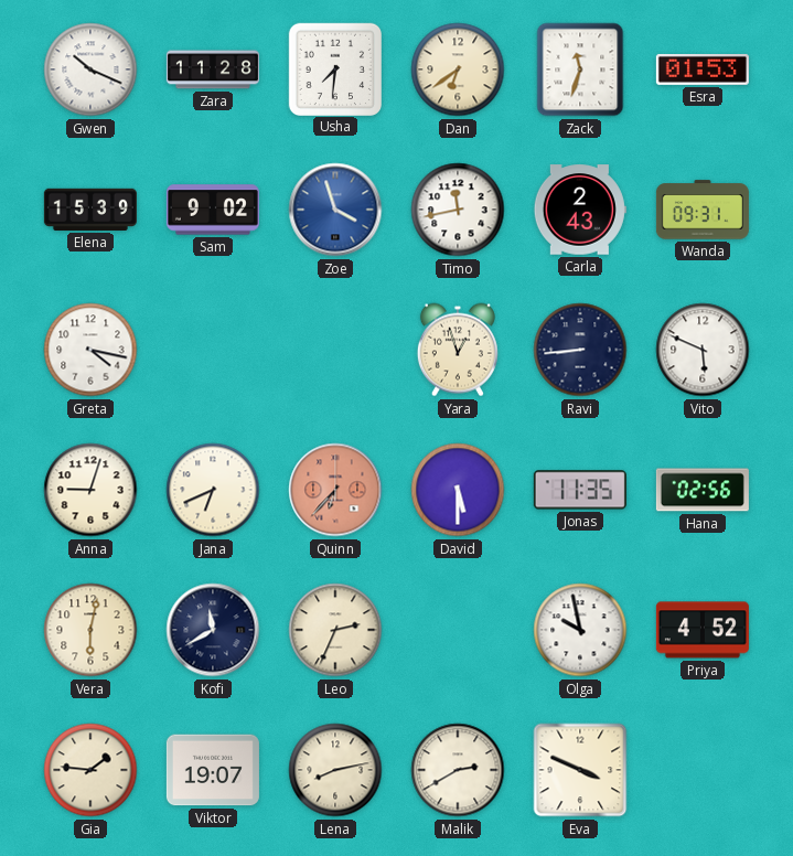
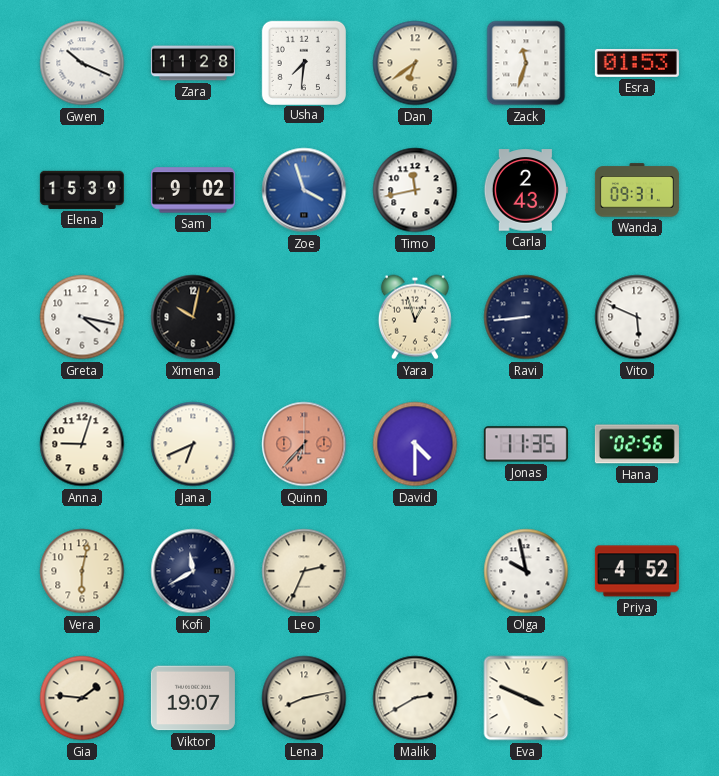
Ximena: none -> 10:02
David: 5:30 -> 4:30
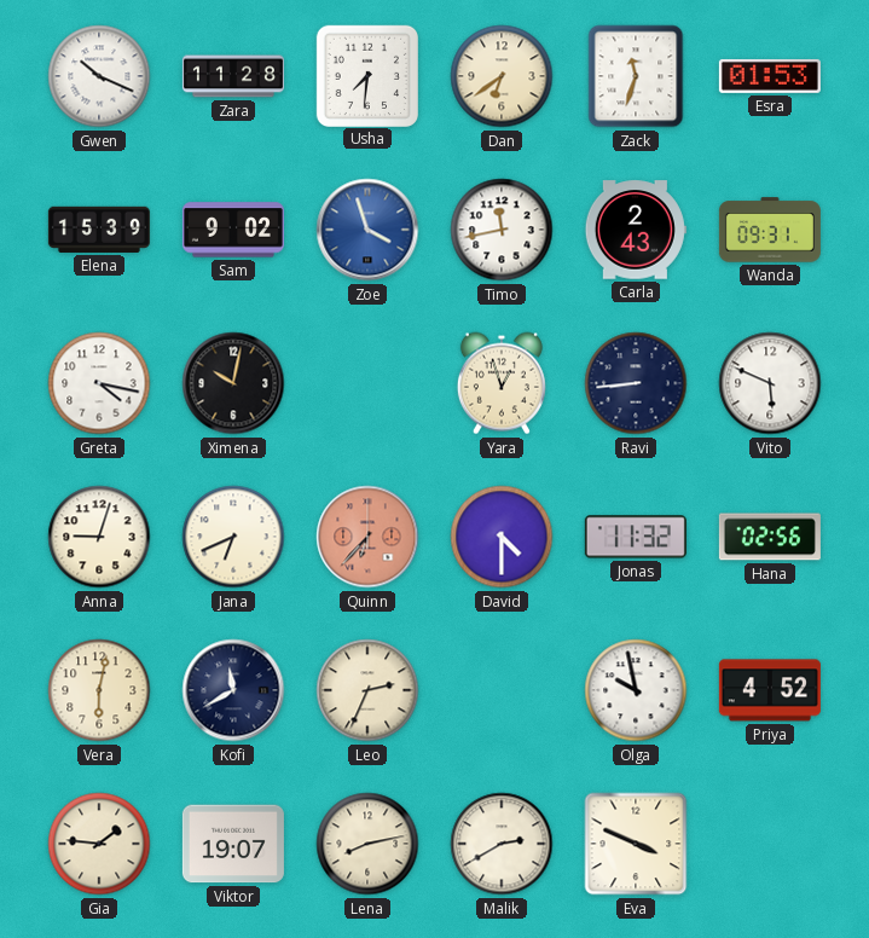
Jonas: 11:35 -> 11:32
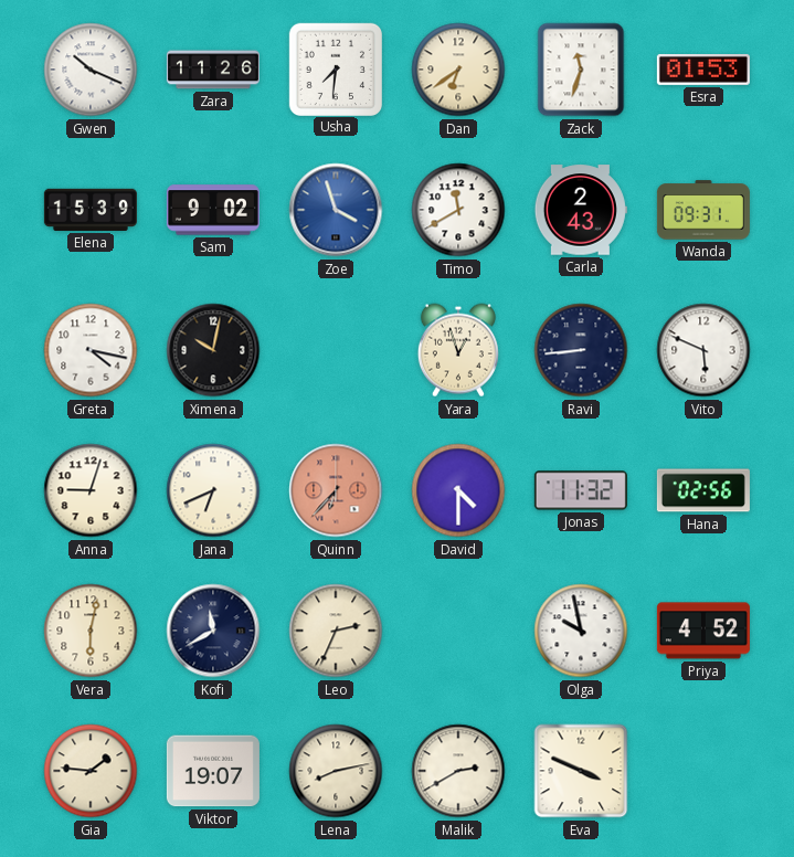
Zara: 11:28 -> 11:26
Timo: 11:43 -> 11:40
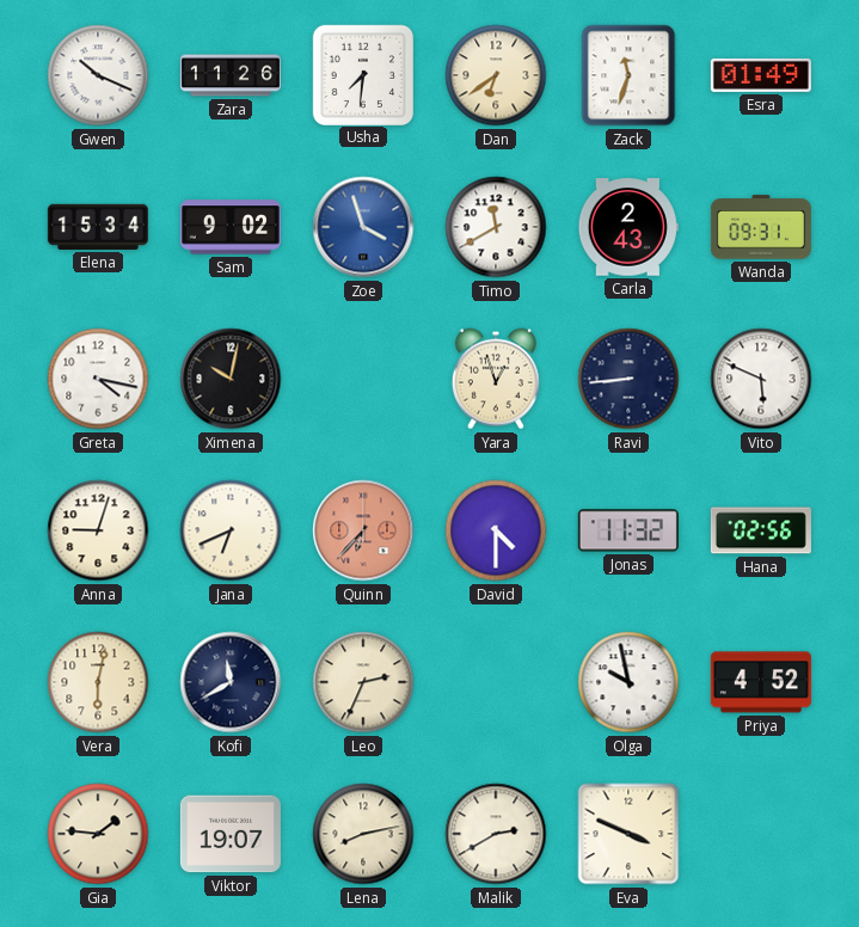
Esra: 01:53 -> 01:49
Elena: 15:39 -> 15:34
